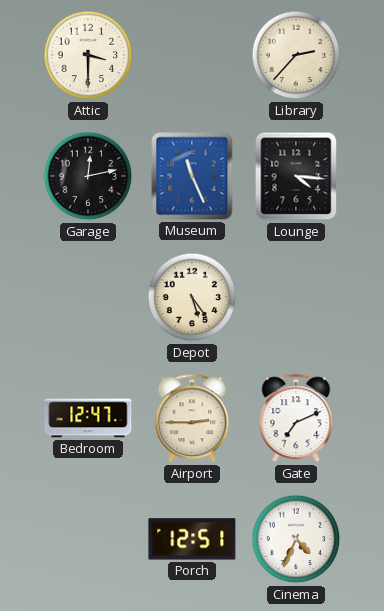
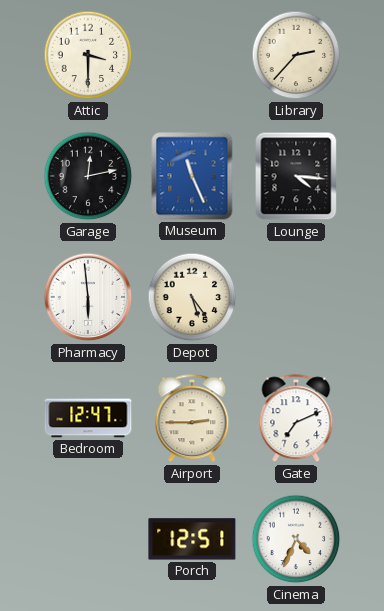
Pharmacy: none -> 5:59
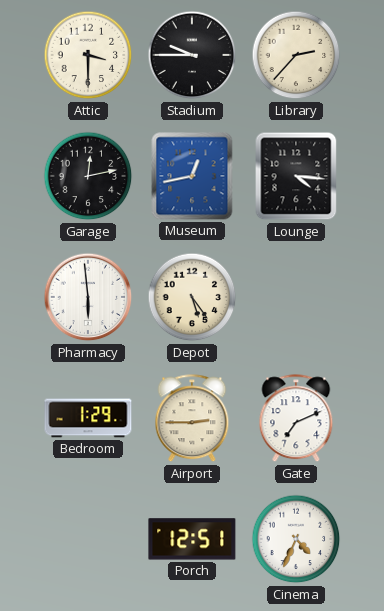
Stadium: none -> 9:45
Museum: 11:26 -> 12:43
Bedroom: 12:47 -> 1:29
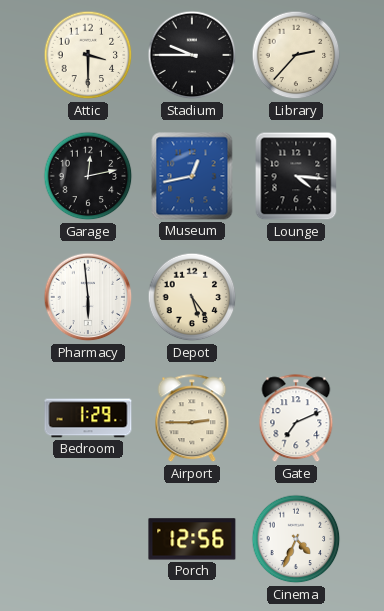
Porch: 12:51 -> 12:56
